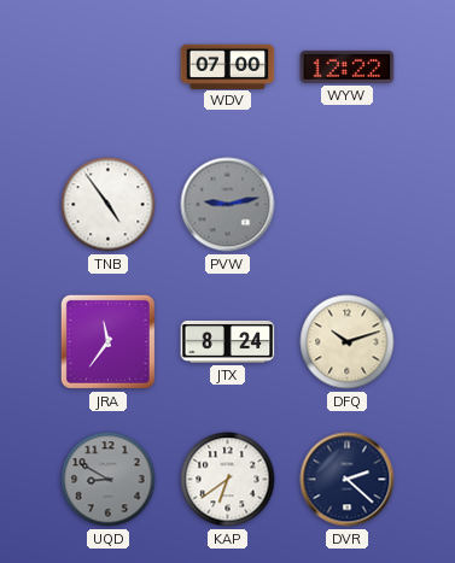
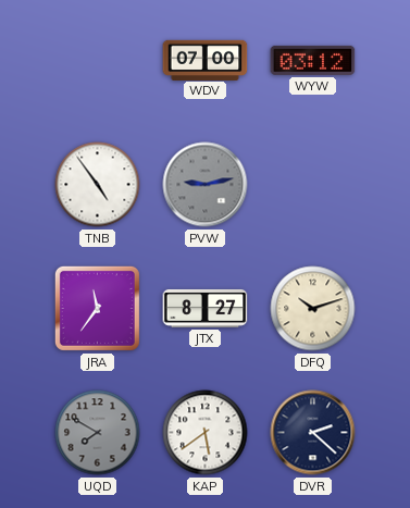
WYW: 12:22 -> 03:12
JTX: 8:24 -> 8:27
UQD: 8:50 -> 7:50
KAP: 6:39 -> 5:39
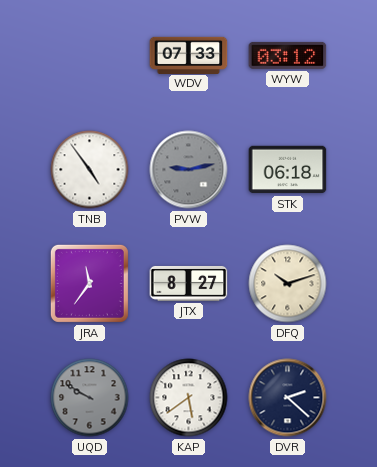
WDV: 07:00 -> 07:33
STK: none -> 06:18
UQD: 7:50 -> 9:50
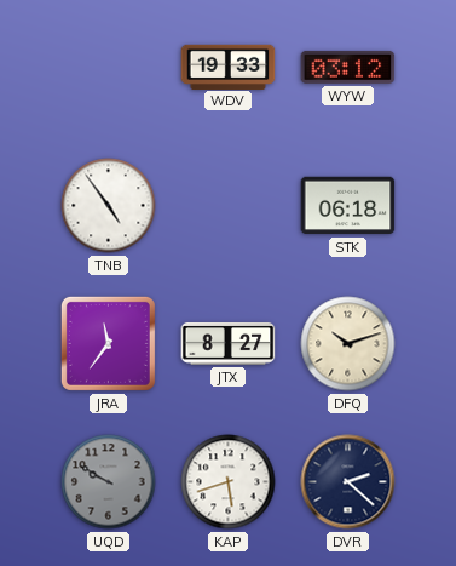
WDV: 07:33 -> 19:33
PVW: 9:13 -> none
KAP: 5:39 -> 5:42
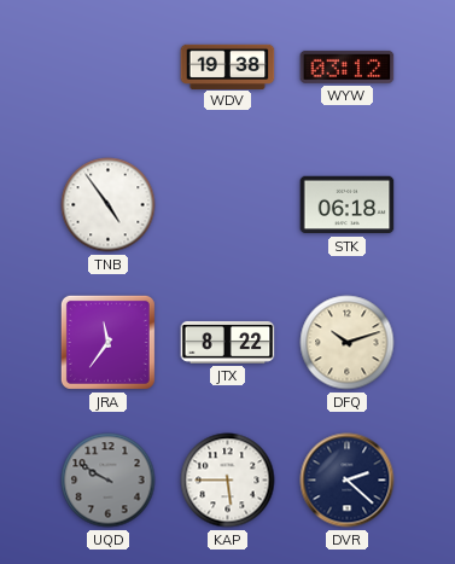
WDV: 19:33 -> 19:38
JTX: 8:27 -> 8:22
KAP: 5:42 -> 5:45
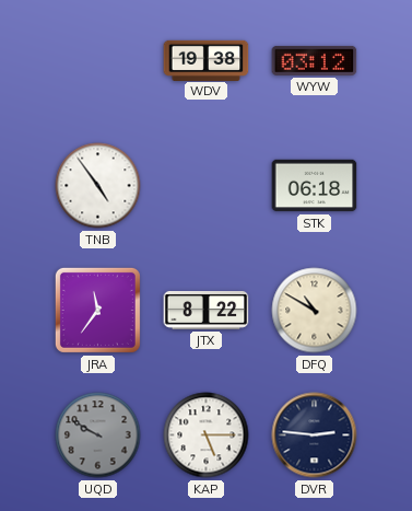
DFQ: 10:12 -> 10:50
KAP: 5:45 -> 5:15
DVR: 2:22 -> 2:46
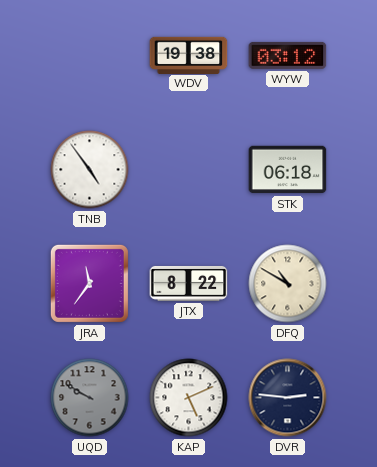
KAP: 5:15 -> 5:11
